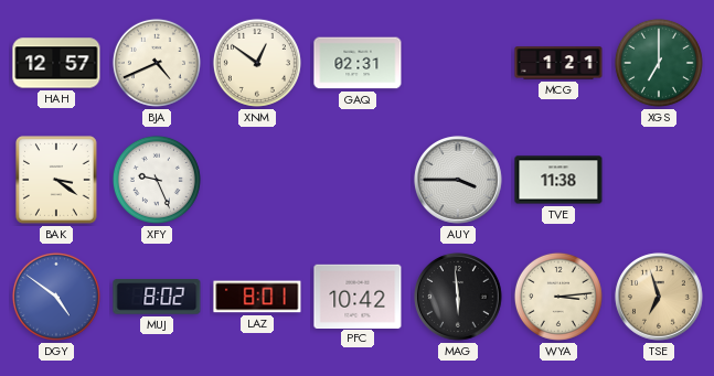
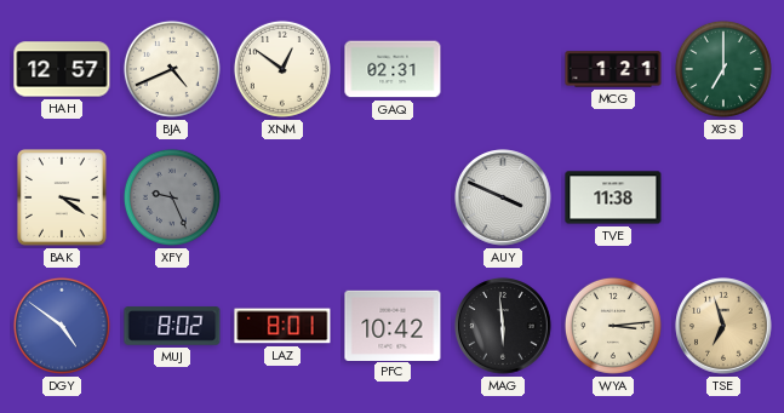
XFY dial: white -> grey
AUY: 3:45 -> 3:49
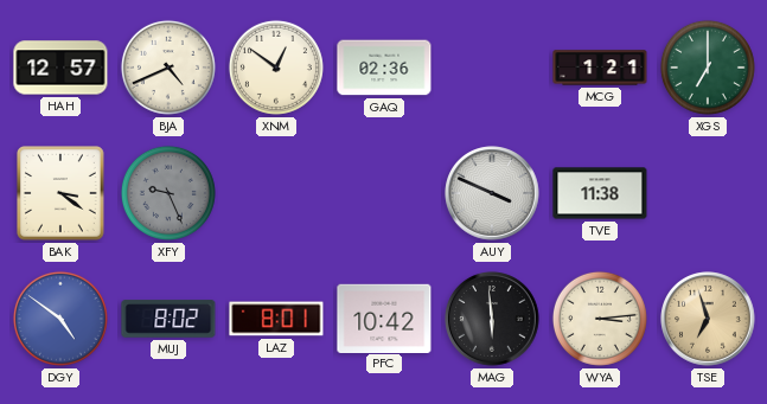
GAQ: 02:31 -> 02:36
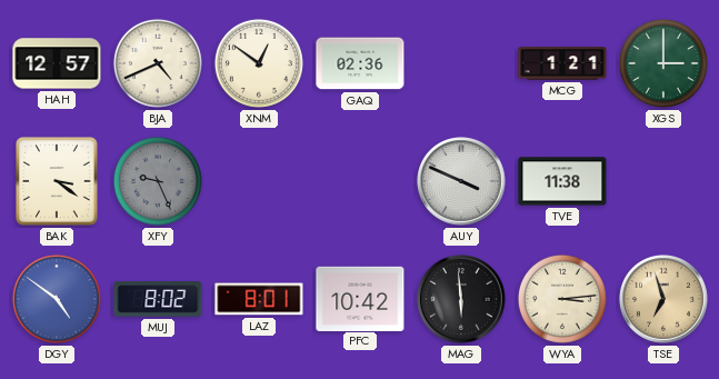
XGS: 7:00 -> 3:00
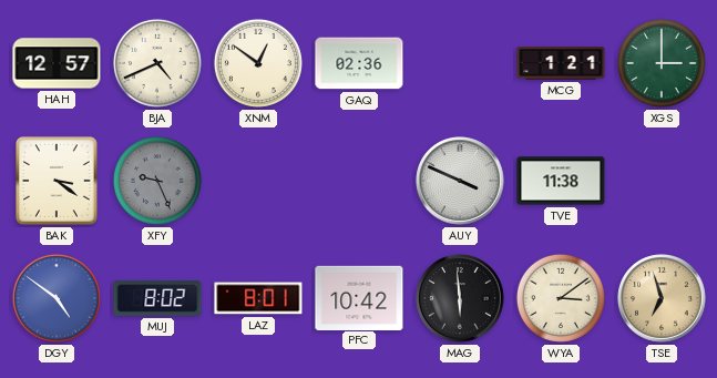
WYA: 3:14 -> 3:09
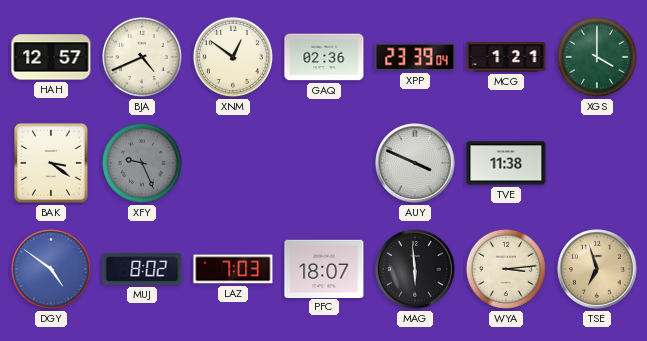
XPP: none -> 23:39
XGS: 3:00 -> 4:00
LAZ: 8:01 -> 7:03
PFC: 10:42 -> 18:07
WYA: 3:09 -> 3:14
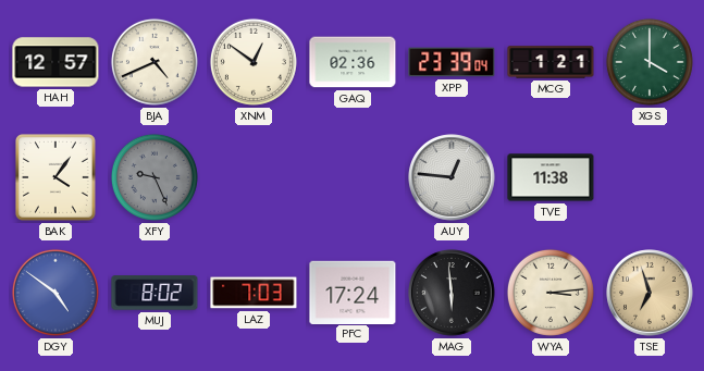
BAK: 3:21 -> 4:06
AUY: 3:49 -> 12:46
PFC: 18:07 -> 17:24
